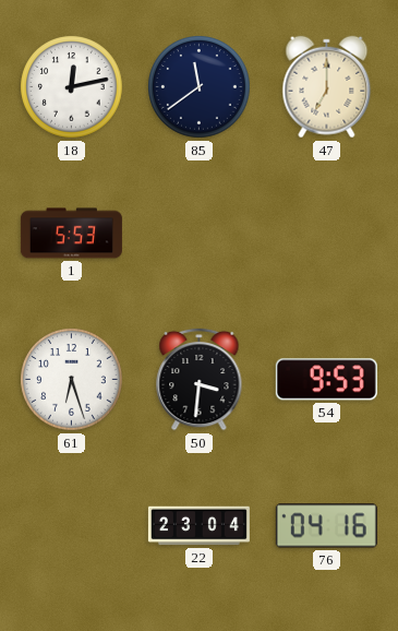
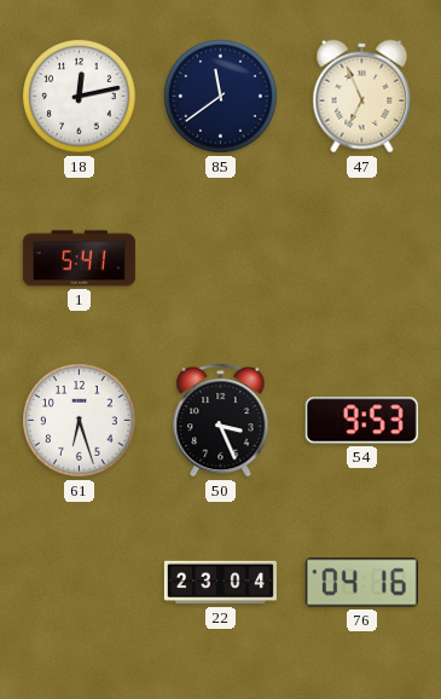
47: 7:00 -> 6:56
1: 5:53 -> 5:41
50: 3:31 -> 3:26
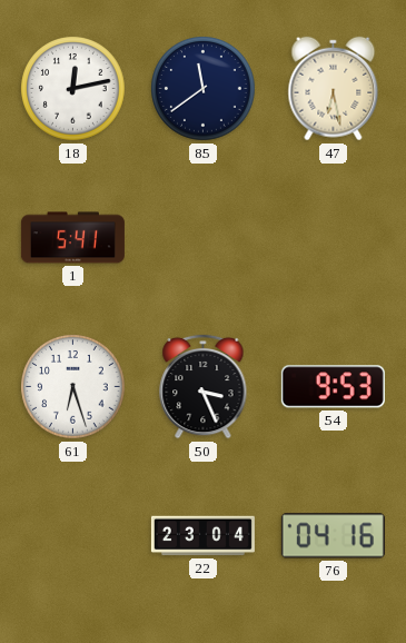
47: 6:56 -> 6:28
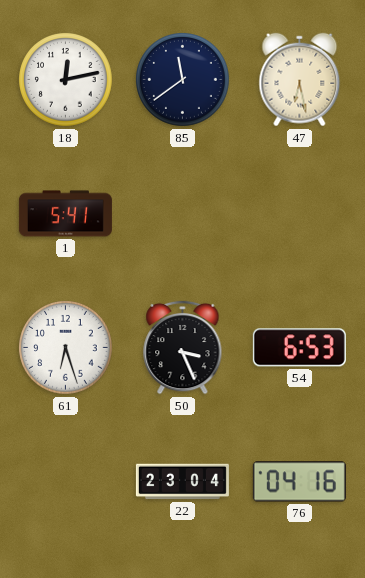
54: 9:53 -> 6:53
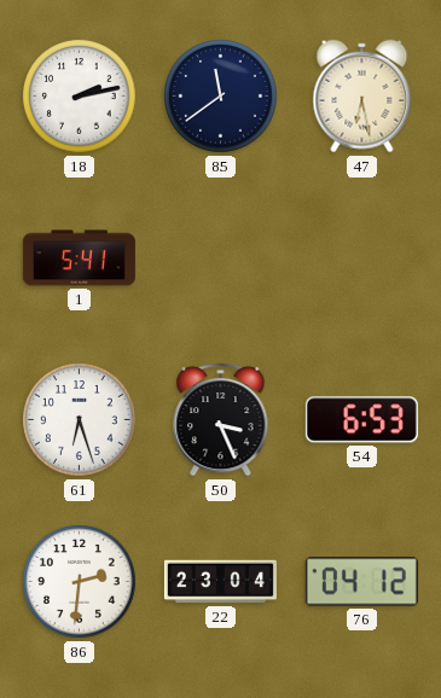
18: 12:13 -> 2:13
86: none -> 2:31
76: 04:16 -> 04:12
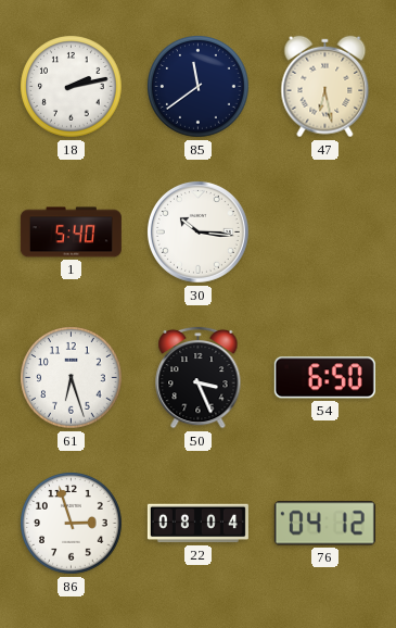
1: 5:41 -> 5:40
30: none -> 10:16
54: 6:53 -> 6:50
86: 2:31 -> 2:57
22: 23:04 -> 08:04
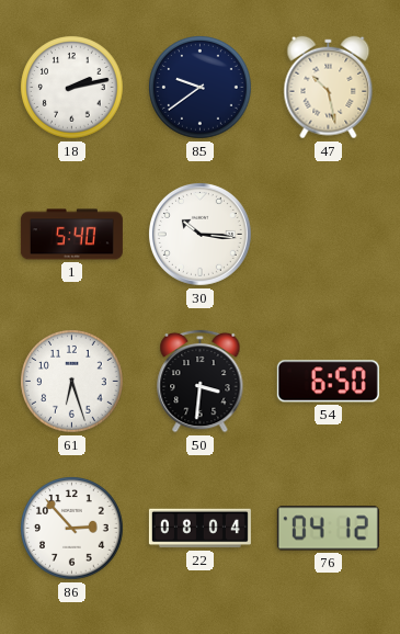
85: 11:39 -> 9:39
47: 6:28 -> 10:28
50: 3:26 -> 3:31
86: 2:57 -> 2:53
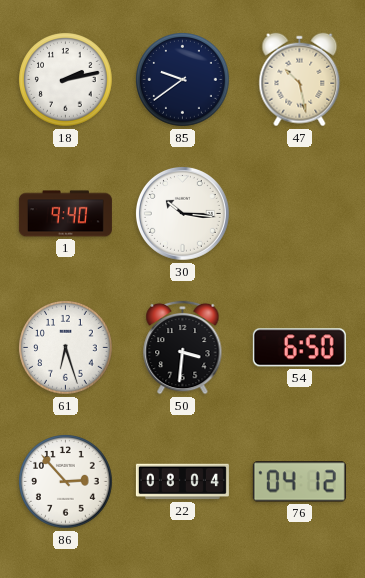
1: 5:40 -> 9:40
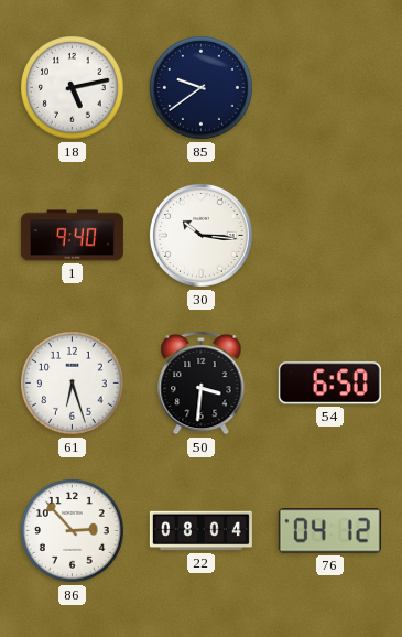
18: 2:13 -> 5:13
47: 10:28 -> none
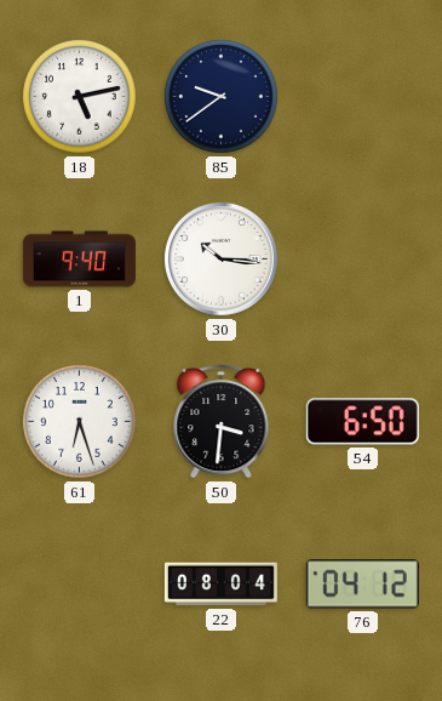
86: 2:53 -> none
